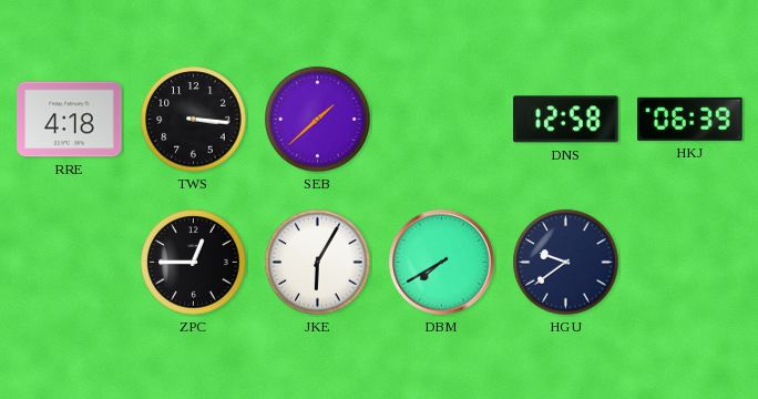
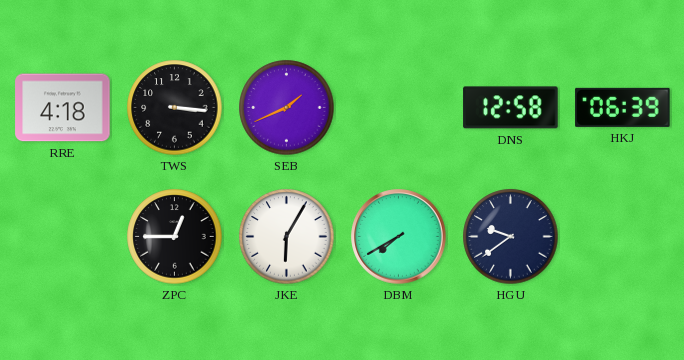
SEB: 1:38 -> 1:41
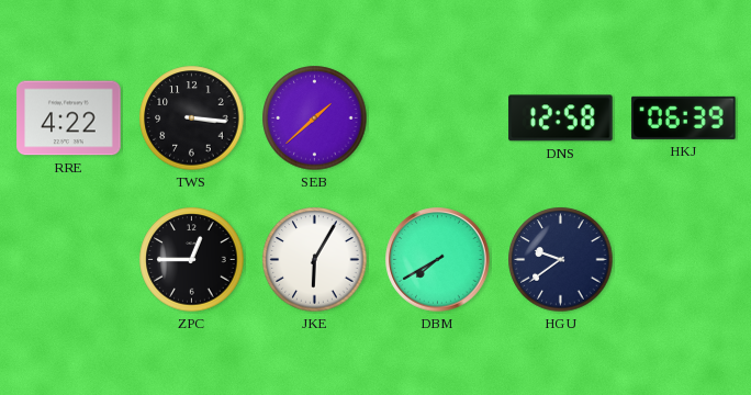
RRE: 4:18 -> 4:22
SEB: 1:41 -> 1:38
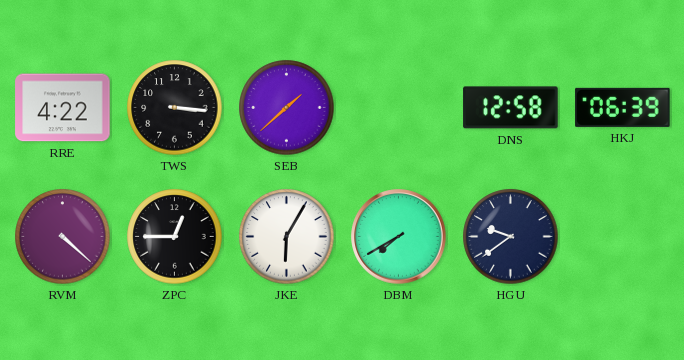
RVM: none -> 4:22
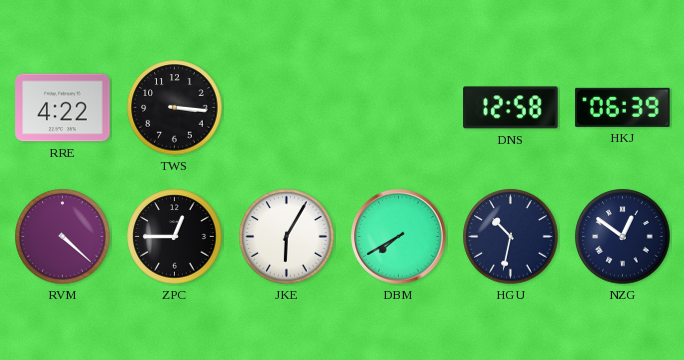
SEB: 1:38 -> none
HGU: 9:39 -> 10:32
NZG: none -> 12:51
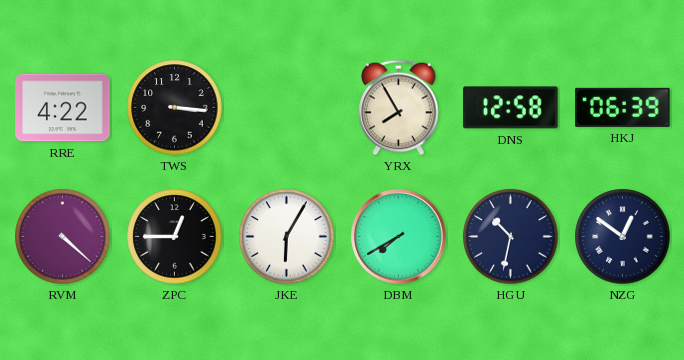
YRX: none -> 7:55
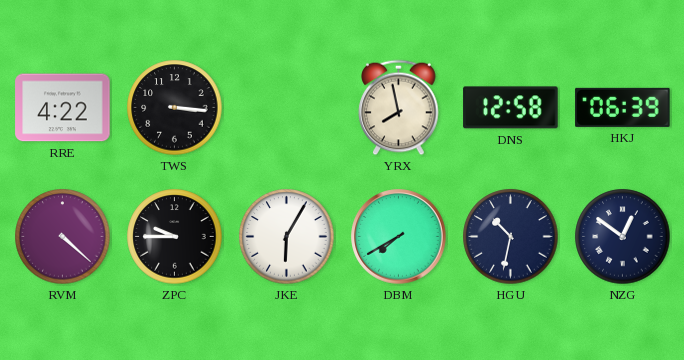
YRX: 7:55 -> 7:58
ZPC: 12:45 -> 9:45
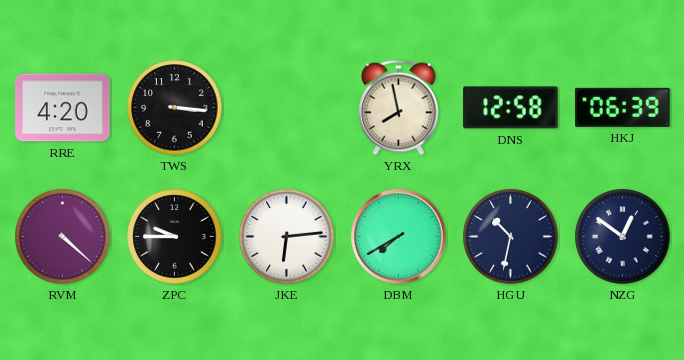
RRE: 4:22 -> 4:20
JKE: 6:05 -> 6:14
